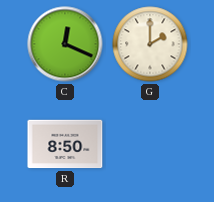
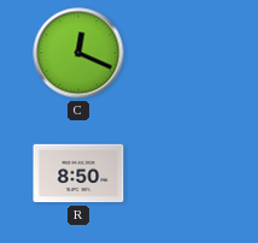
G: 2:00 -> none
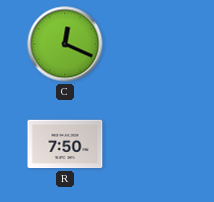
R: 8:50 -> 7:50
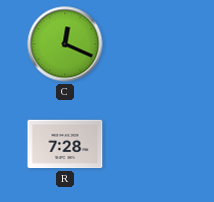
R: 7:50 -> 7:28
